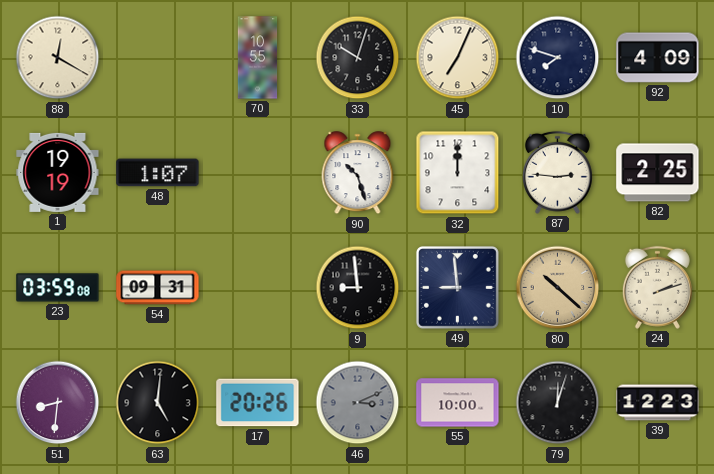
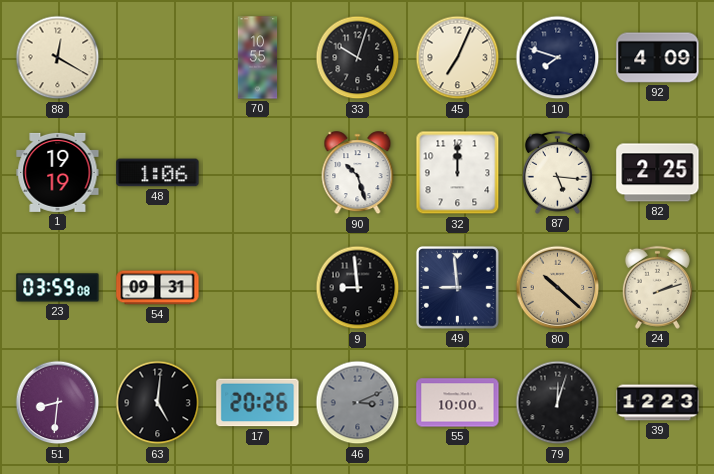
48: 1:07 -> 1:06
87: 2:46 -> 5:16
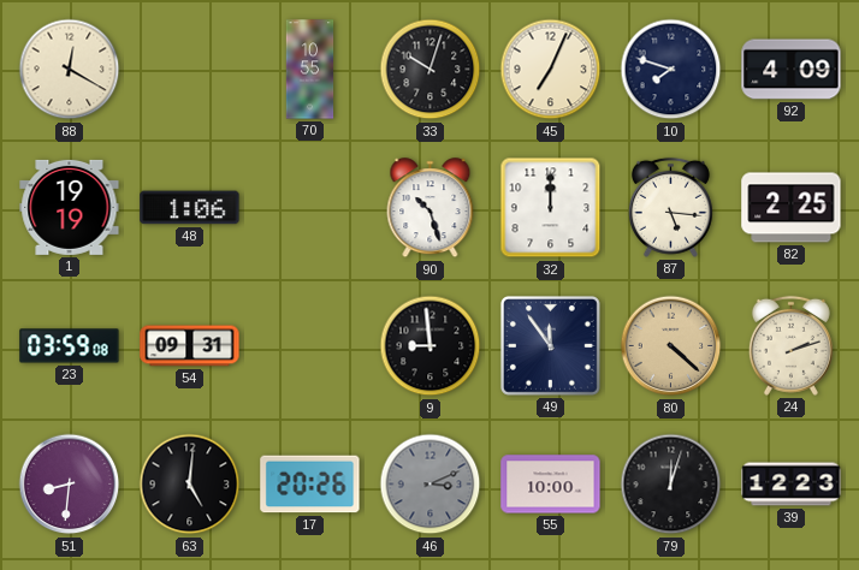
49: 8:59 -> 11:54
80: 10:22 -> 4:22
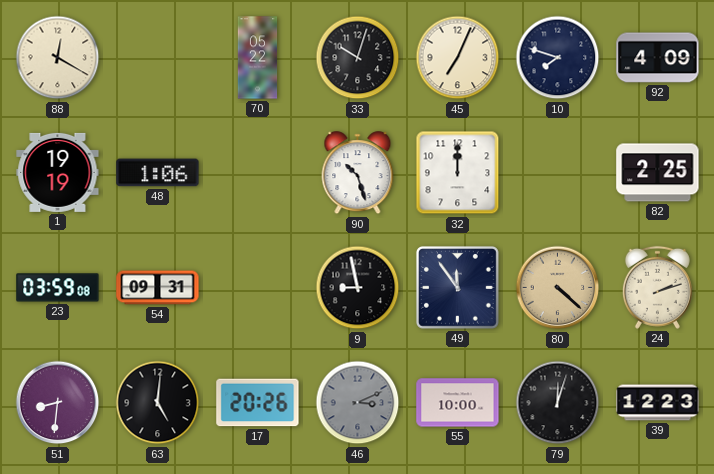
70: 10:55 -> 05:22
87: 5:16 -> none
9: 8:59 -> 8:58
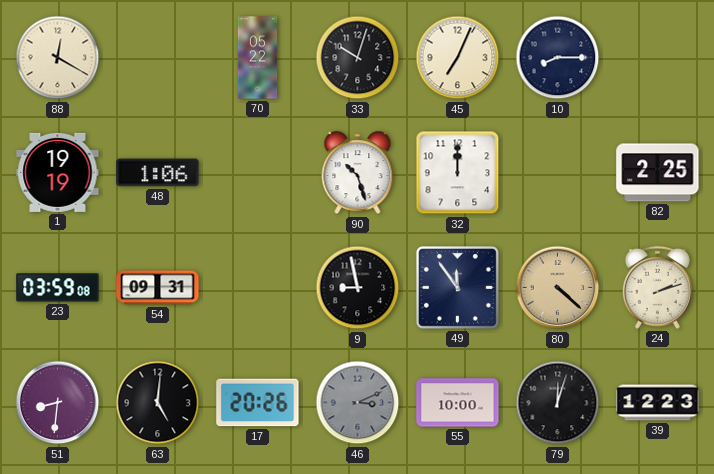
10: 7:48 -> 8:15
92: 4:09 -> none
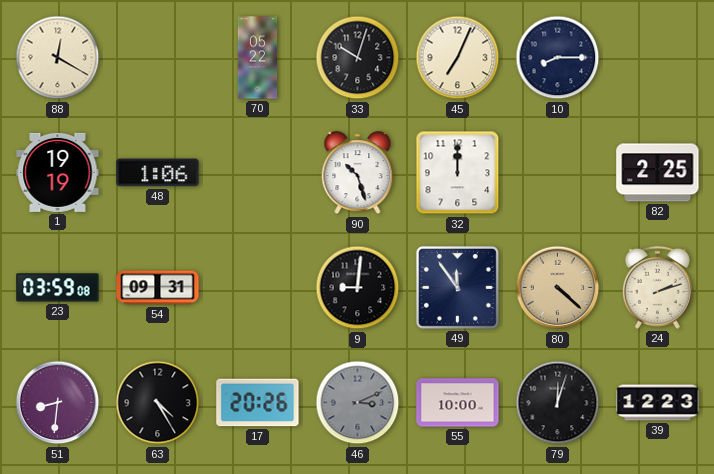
9: 8:58 -> 9:01
63: 5:01 -> 4:25
